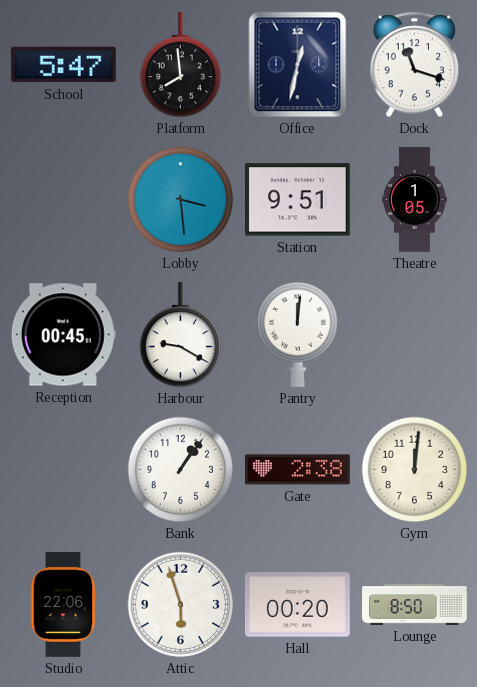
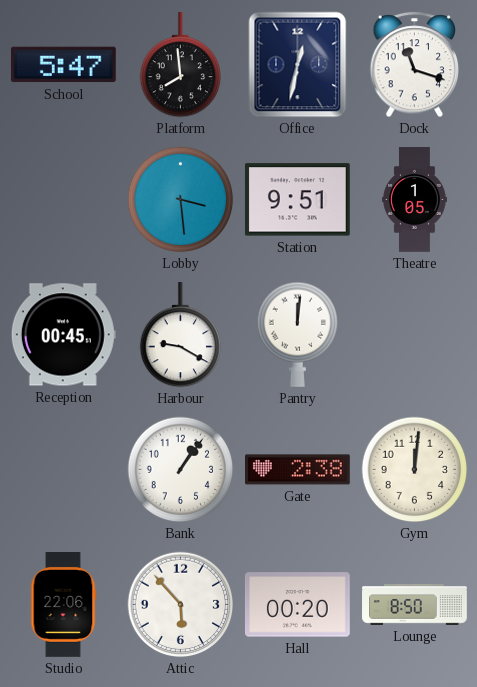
Attic: 5:57 -> 5:53
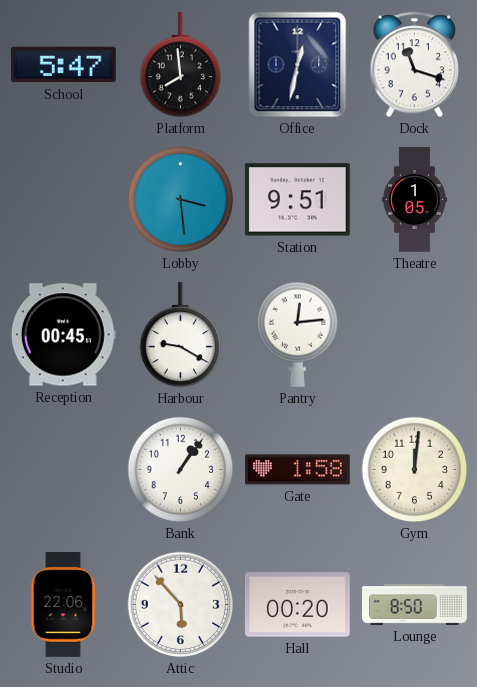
Pantry: 12:01 -> 12:14
Gate: 2:38 -> 1:58
